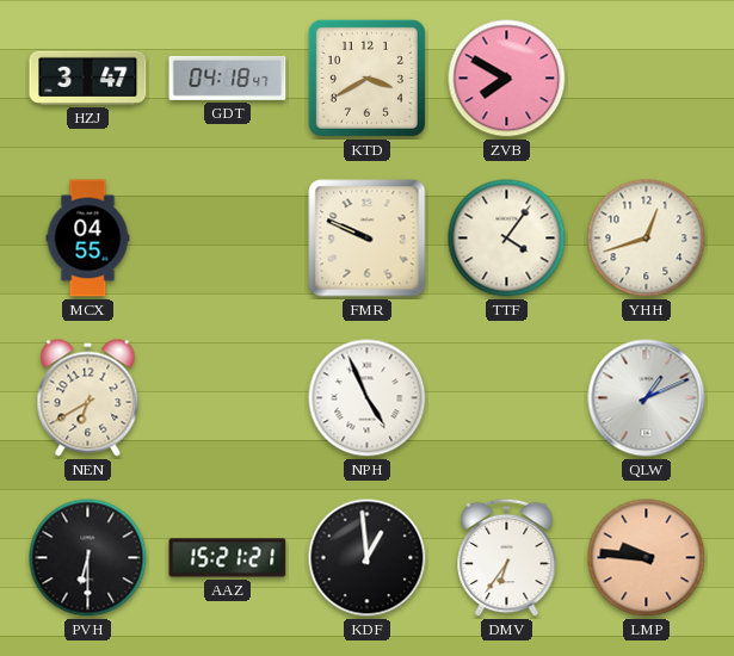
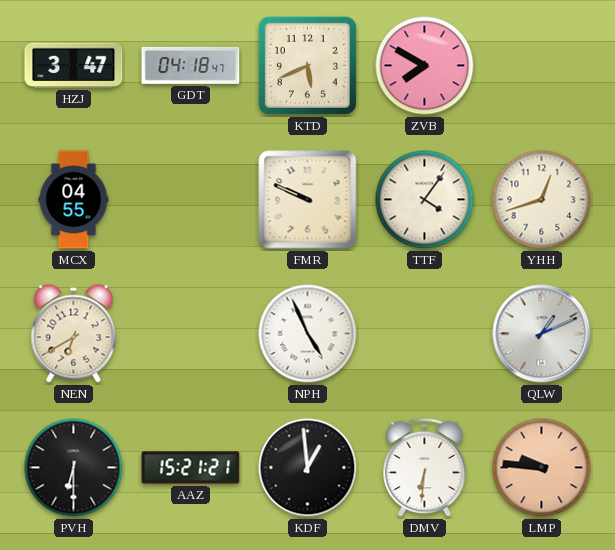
KTD: 3:40 -> 5:41
DMV: 6:36 -> 6:31
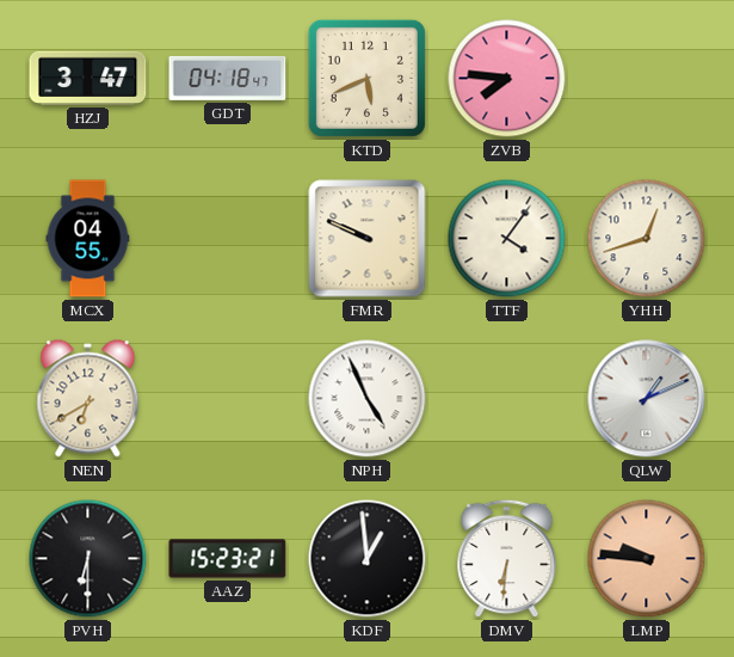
ZVB: 7:50 -> 7:46
AAZ: 15:21 -> 15:23
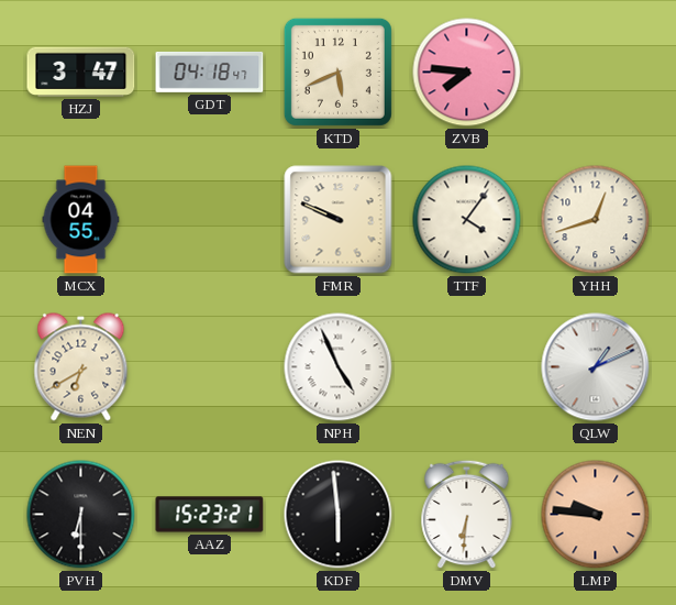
KDF: 12:59 -> 5:59
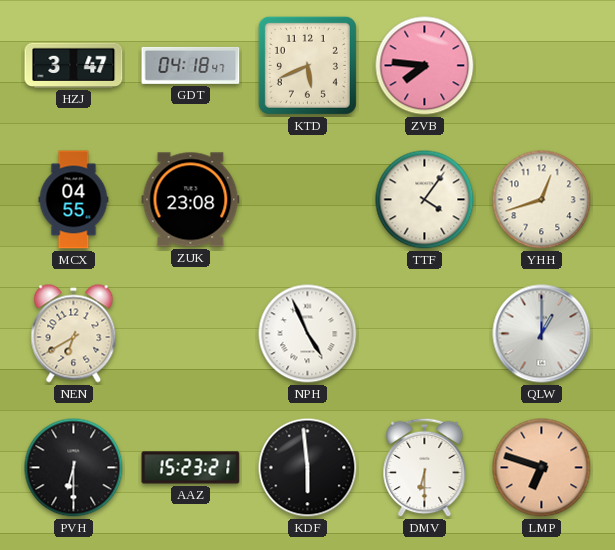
ZUK: none -> 23:08
FMR: 9:49 -> none
QLW: 1:11 -> 1:00
DMV: 6:31 -> 6:30
LMP: 9:46 -> 6:48
